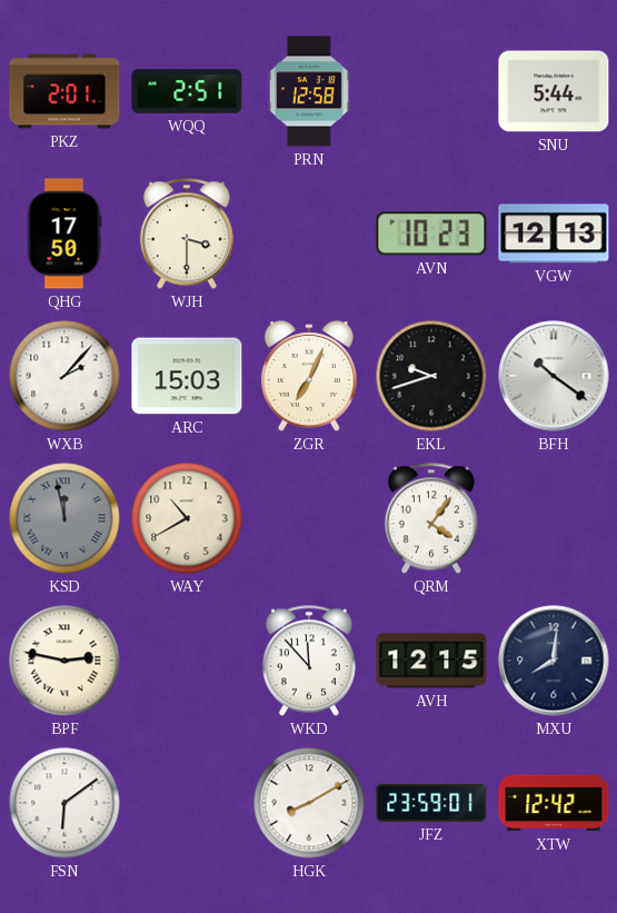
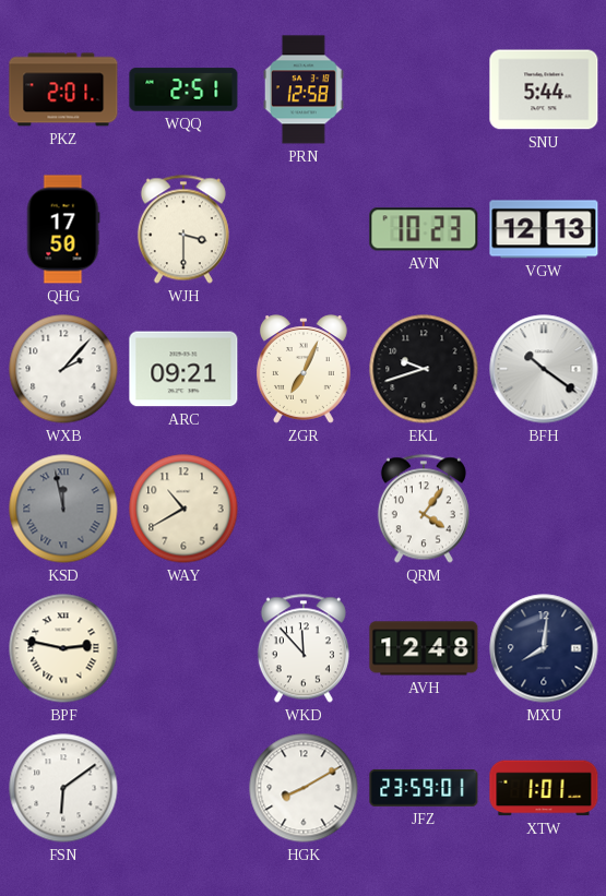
ARC: 15:03 -> 09:21
AVH: 12:15 -> 12:48
XTW: 12:42 -> 1:01
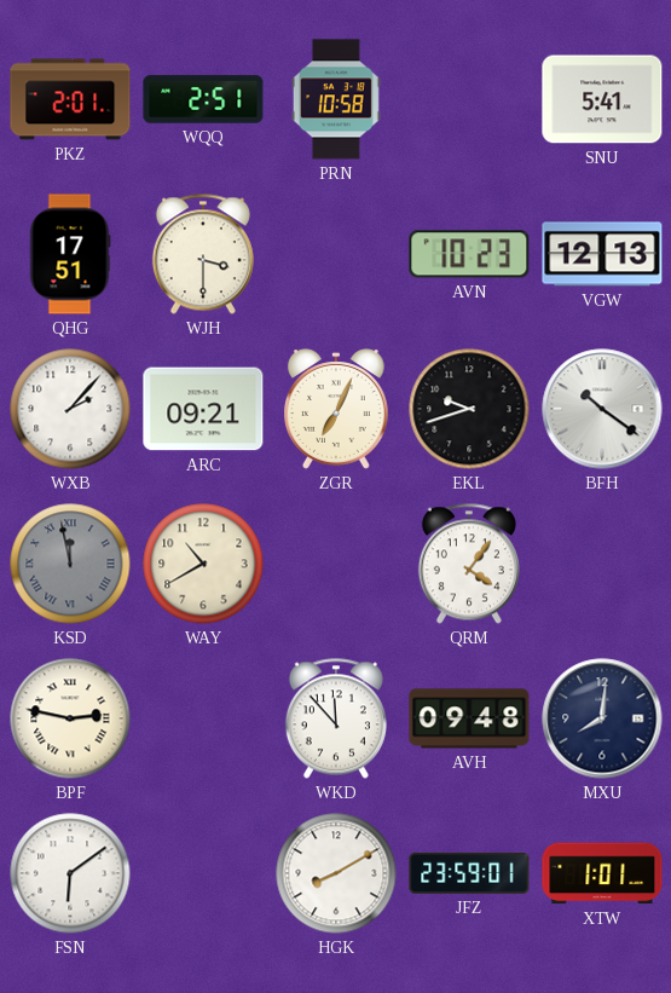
PRN: 12:58 -> 10:58
SNU: 5:44 -> 5:41
QHG: 17:50 -> 17:51
AVH: 12:48 -> 09:48
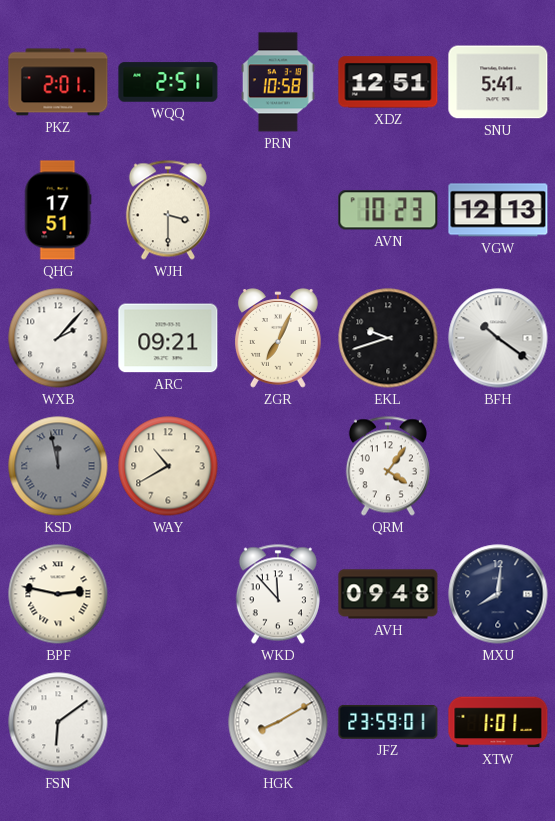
XDZ: none -> 12:51
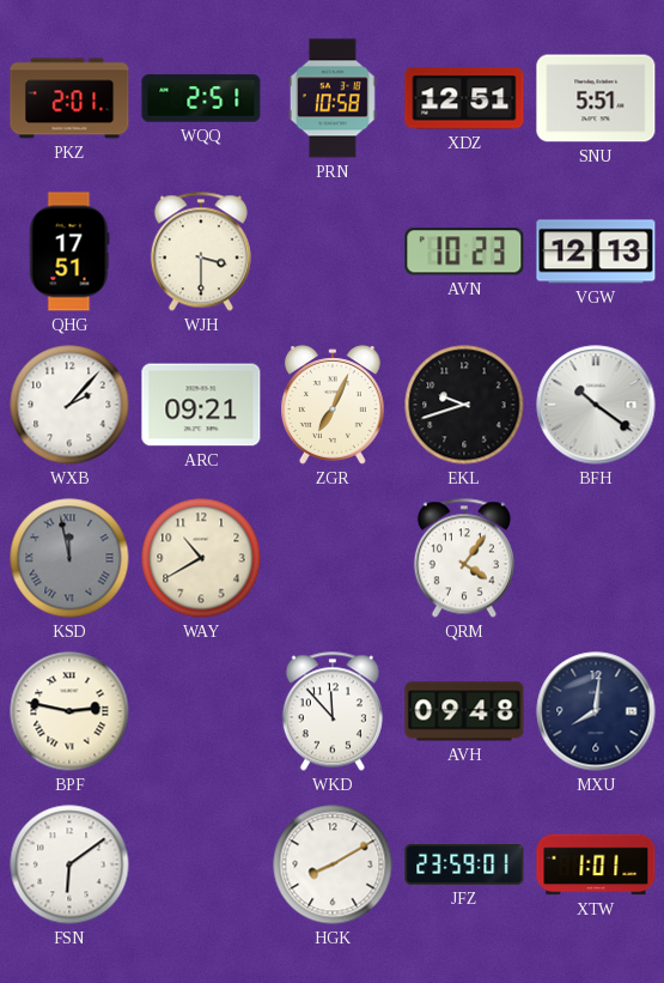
SNU: 5:41 -> 5:51
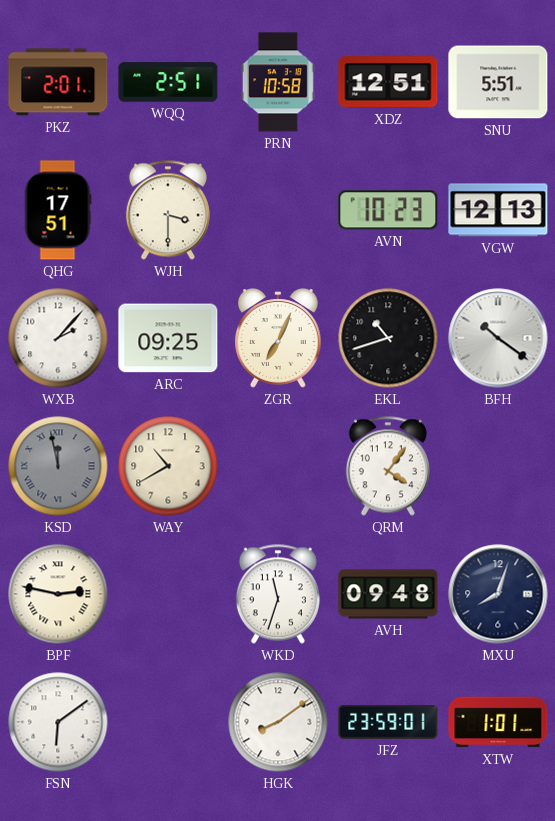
ARC: 09:21 -> 09:25
EKL: 9:42 -> 10:42
WKD: 11:53 -> 11:33
MXU: 8:01 -> 8:03
HGK: 8:10 -> 8:09
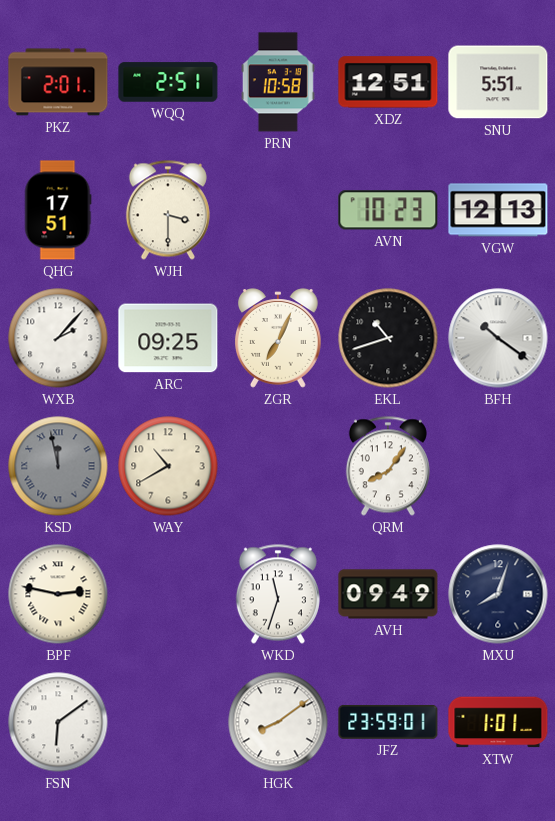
QRM: 4:06 -> 8:06
AVH: 09:48 -> 09:49
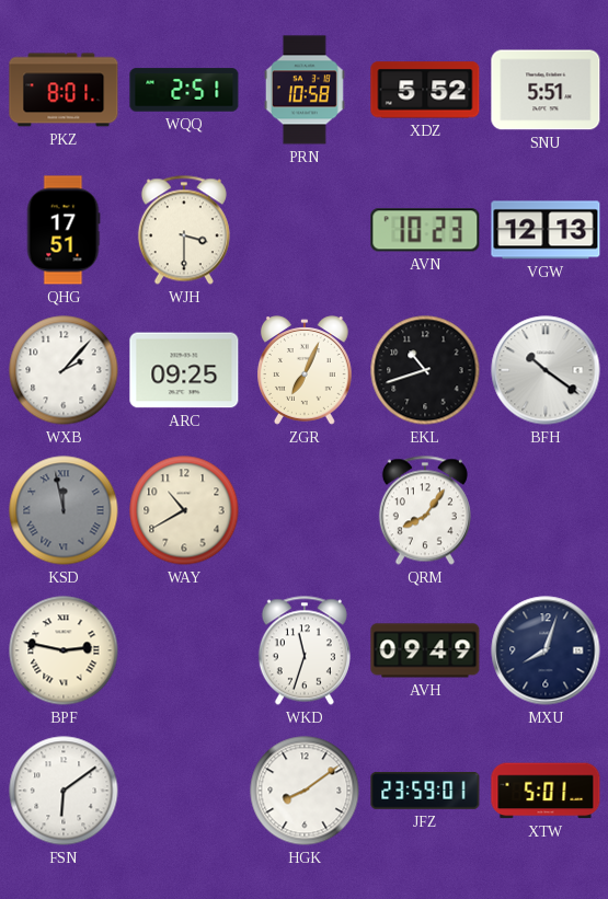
PKZ: 2:01 -> 8:01
XDZ: 12:51 -> 5:52
XTW: 1:01 -> 5:01
